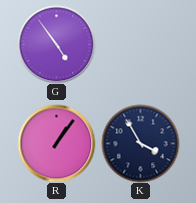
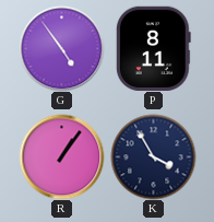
P: none -> 8:11
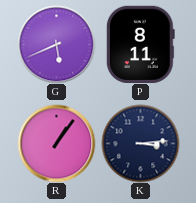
G: 4:54 -> 5:41
K: 3:55 -> 3:14
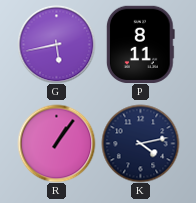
G: 5:41 -> 5:43
K: 3:14 -> 4:13
